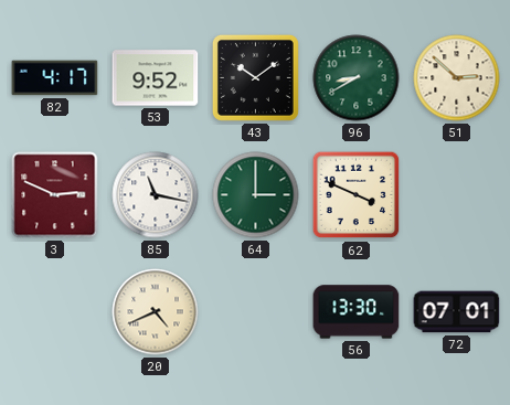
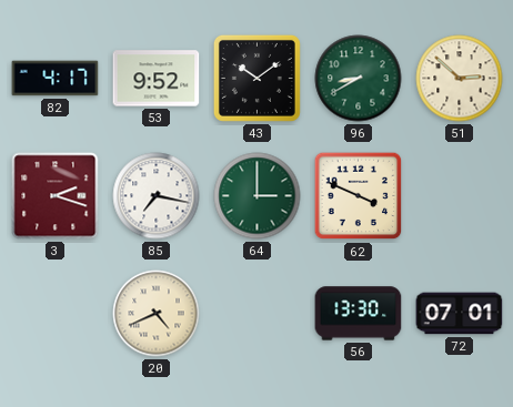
3: 2:49 -> 2:18
85: 11:17 -> 7:17
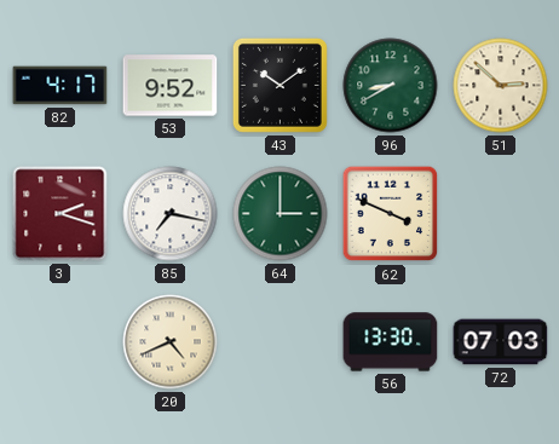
72: 07:01 -> 07:03
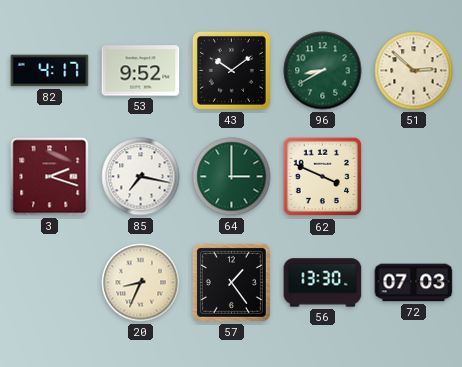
20: 4:41 -> 8:34
57: none -> 1:24
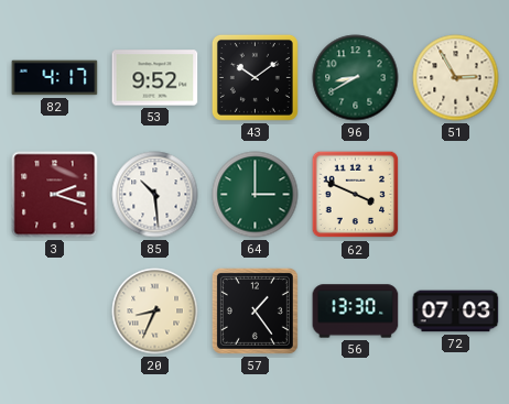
51: 2:52 -> 2:55
85: 7:17 -> 10:29
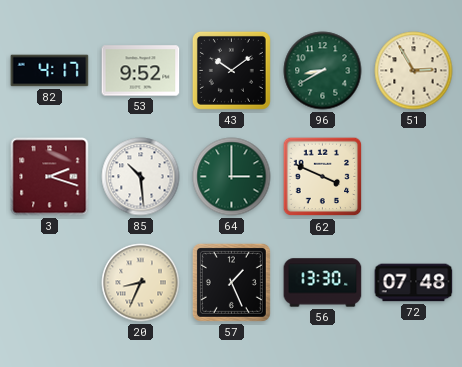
57: 1:24 -> 1:26
72: 07:03 -> 07:48
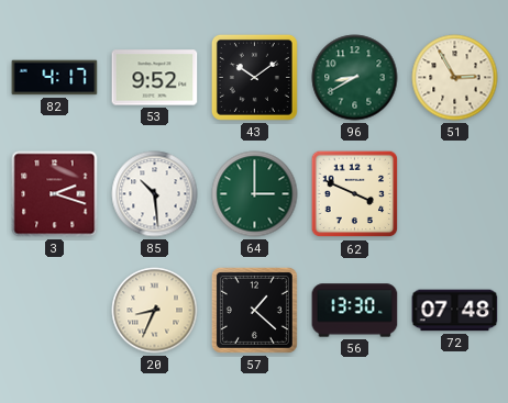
57: 1:26 -> 1:22
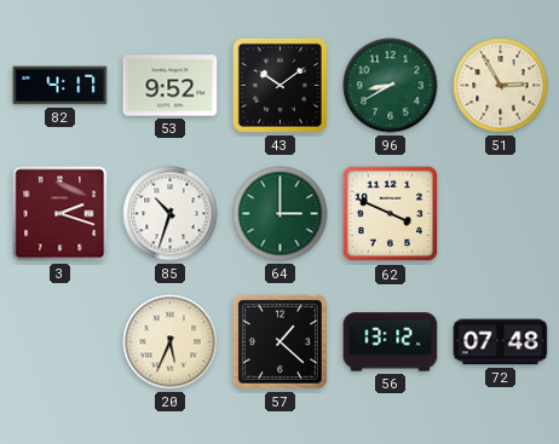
85: 10:29 -> 10:33
20: 8:34 -> 5:34
56: 13:30 -> 13:12
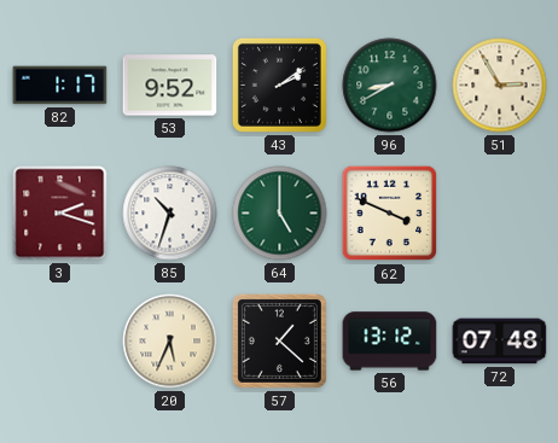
82: 4:17 -> 1:17
43: 10:09 -> 2:09
64: 3:00 -> 5:00
